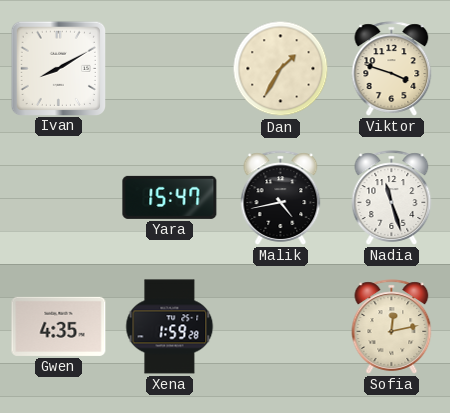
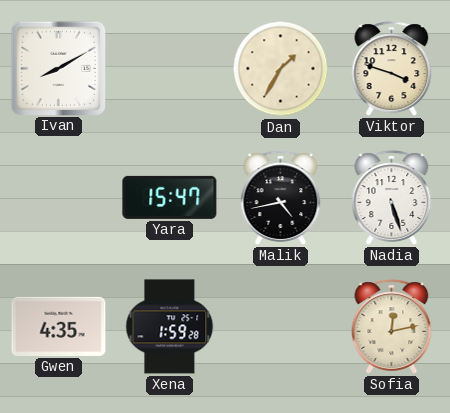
Nadia: 11:27 -> 5:27
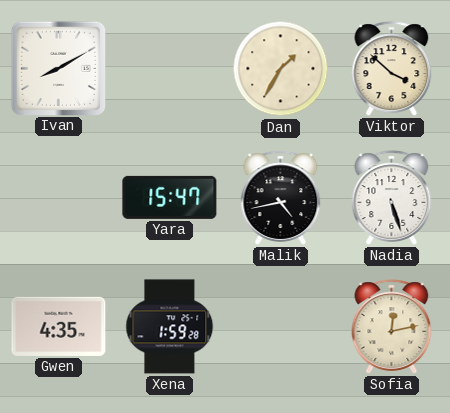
Viktor: 3:48 -> 3:52
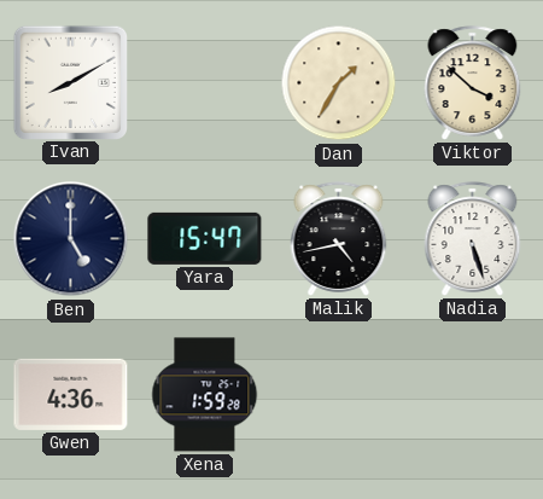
Ben: none -> 5:00
Gwen: 4:35 -> 4:36
Sofia: 12:13 -> none
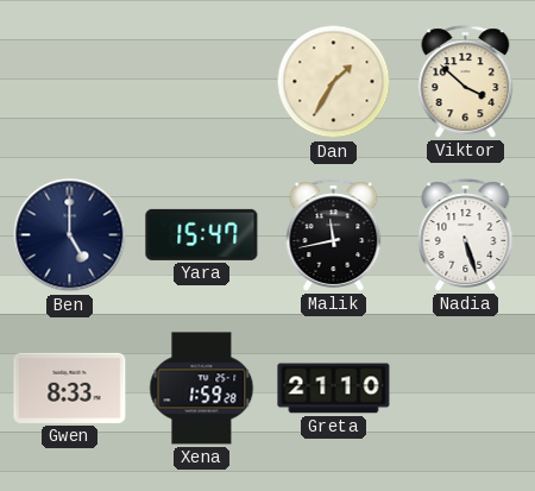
Ivan: 8:10 -> none
Malik: 4:43 -> 11:43
Gwen: 4:36 -> 8:33
Greta: none -> 21:10
